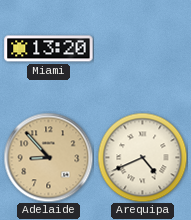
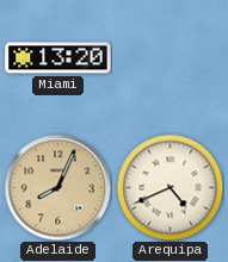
Adelaide: 8:53 -> 8:04
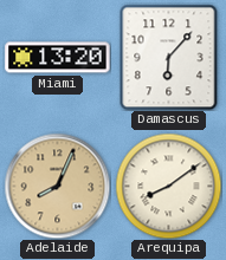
Damascus: none -> 6:07
Arequipa: 4:41 -> 8:09
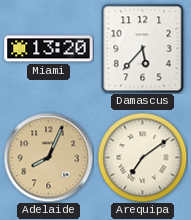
Damascus: 6:07 -> 5:37
Arequipa: 8:09 -> 7:09
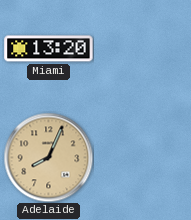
Damascus: 5:37 -> none
Arequipa: 7:09 -> none
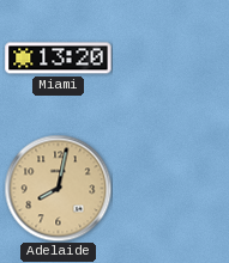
Adelaide: 8:04 -> 8:02
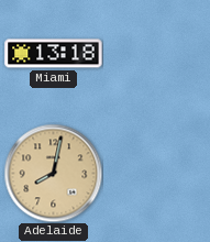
Miami: 13:20 -> 13:18
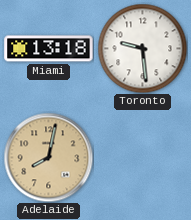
Toronto: none -> 9:29
